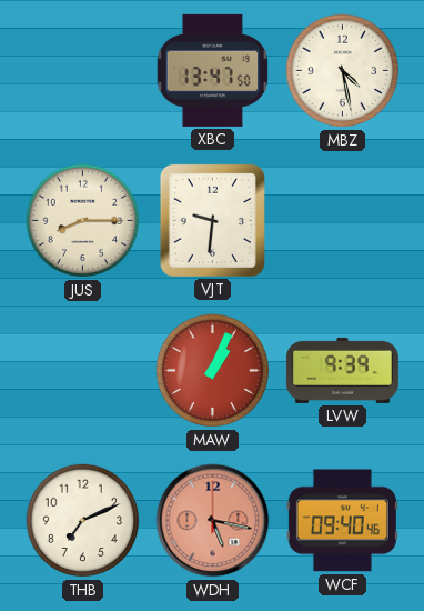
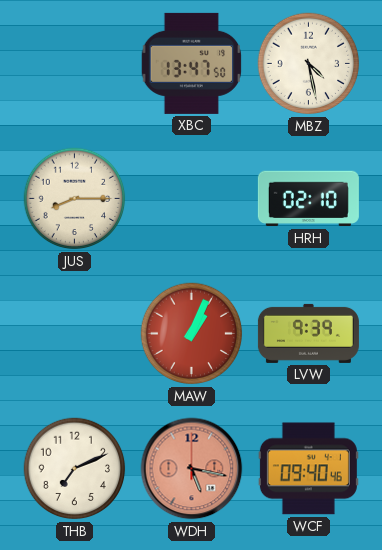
VJT: 9:31 -> none
HRH: none -> 02:10
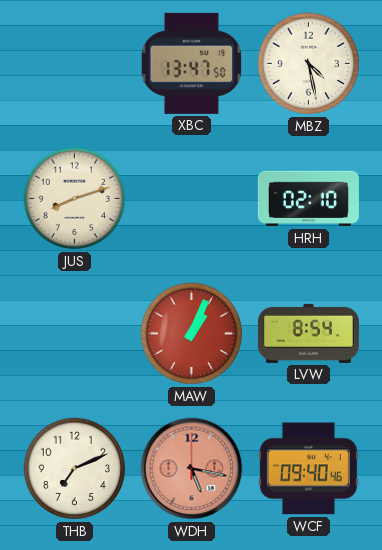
JUS: 8:15 -> 8:12
LVW: 9:39 -> 8:54
